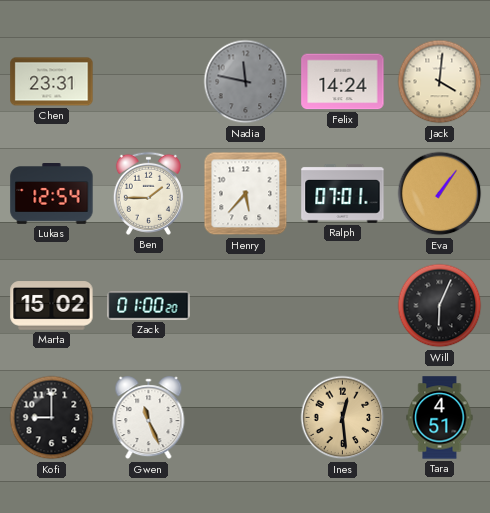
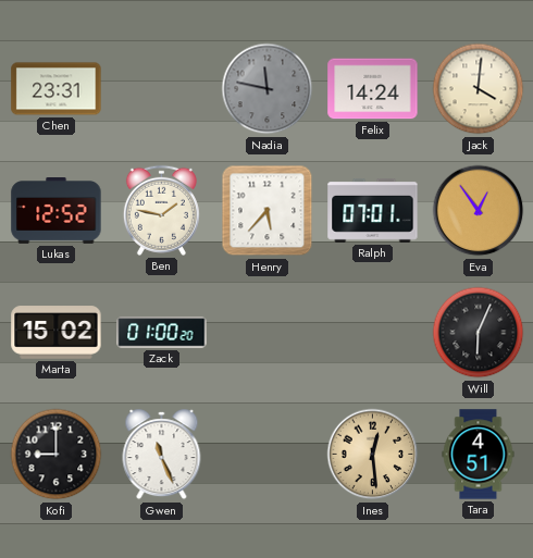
Lukas: 12:54 -> 12:52
Ben: 1:45 -> 1:47
Eva: 1:06 -> 12:54
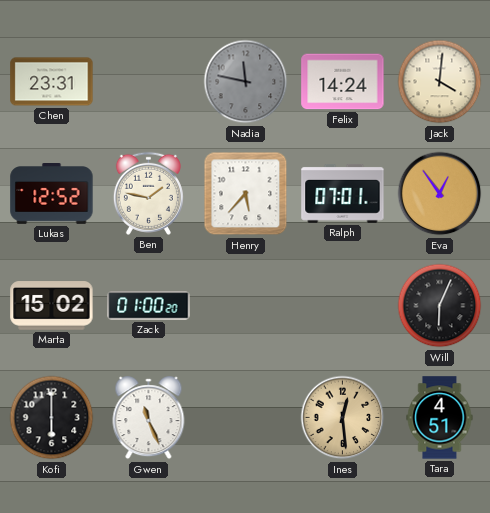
Kofi: 9:00 -> 6:00
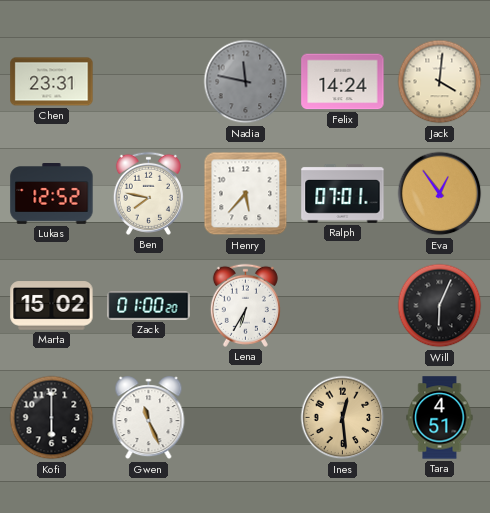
Ben: 1:47 -> 7:47
Lena: none -> 6:35
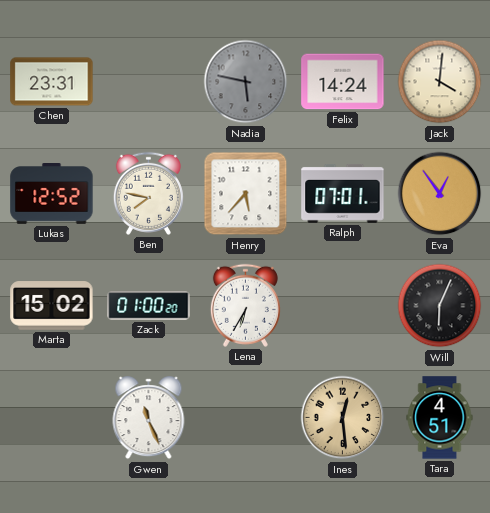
Nadia: 11:47 -> 5:47
Kofi: 6:00 -> none
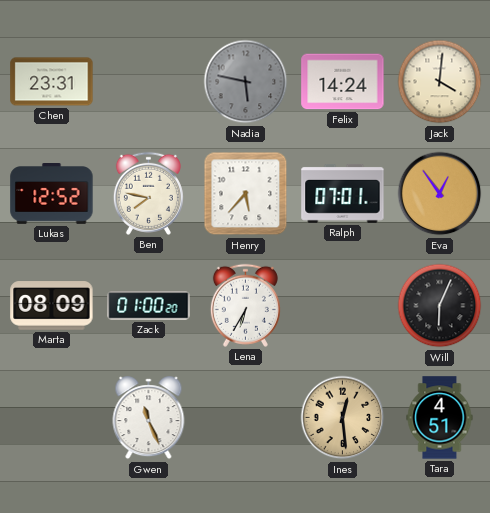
Marta: 15:02 -> 08:09
